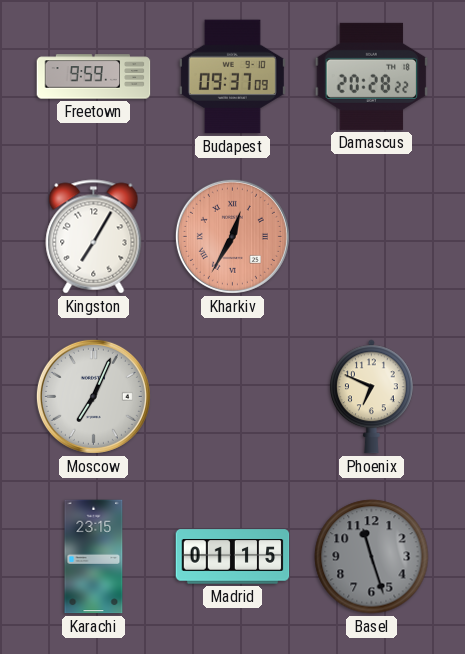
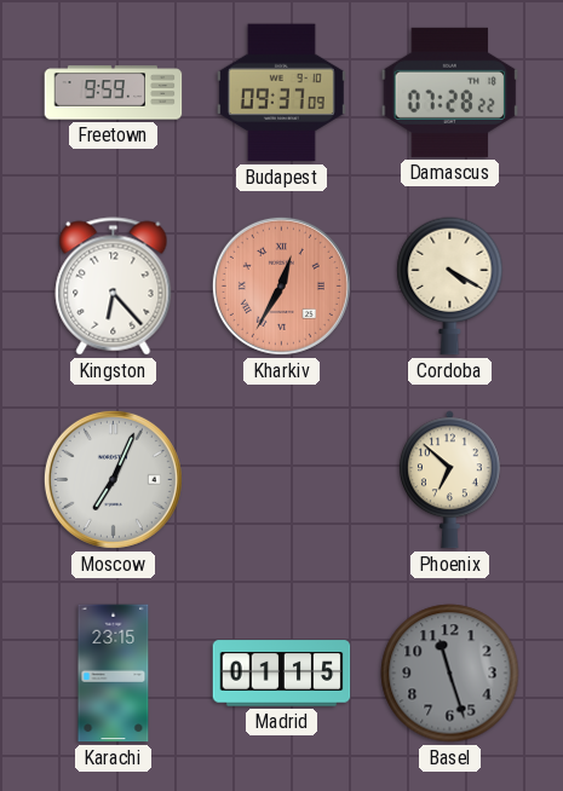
Damascus: 20:28 -> 07:28
Kingston: 7:05 -> 6:23
Cordoba: none -> 4:20
Phoenix: 6:49 -> 6:52
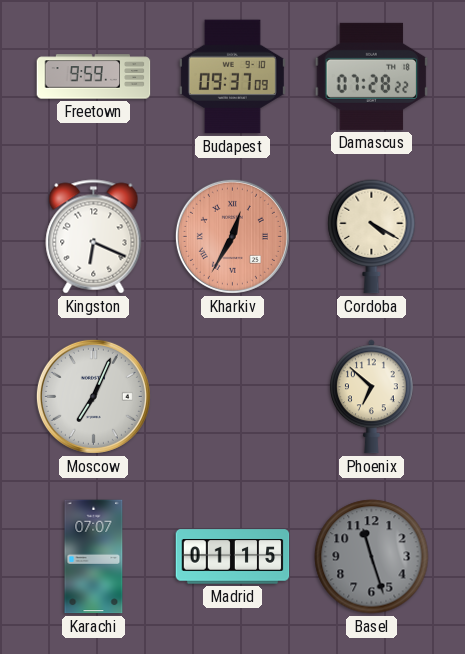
Kingston: 6:23 -> 6:19
Karachi: 23:15 -> 07:07
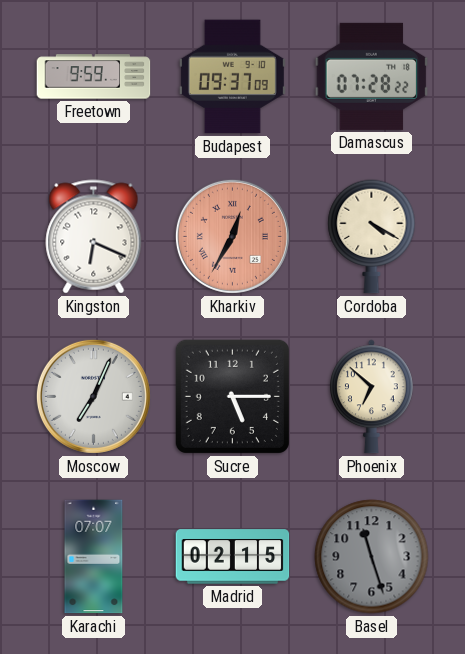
Sucre: none -> 5:15
Madrid: 01:15 -> 02:15
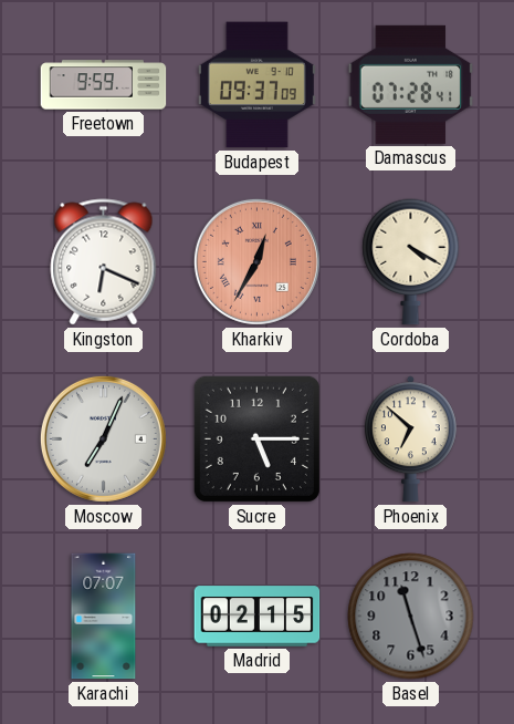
Damascus: 07:28:22 -> 07:28:41
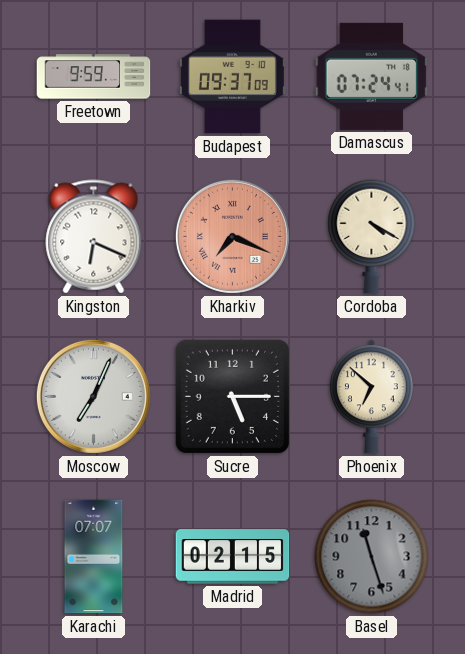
Damascus: 07:28 -> 07:24
Kharkiv: 12:35 -> 7:19
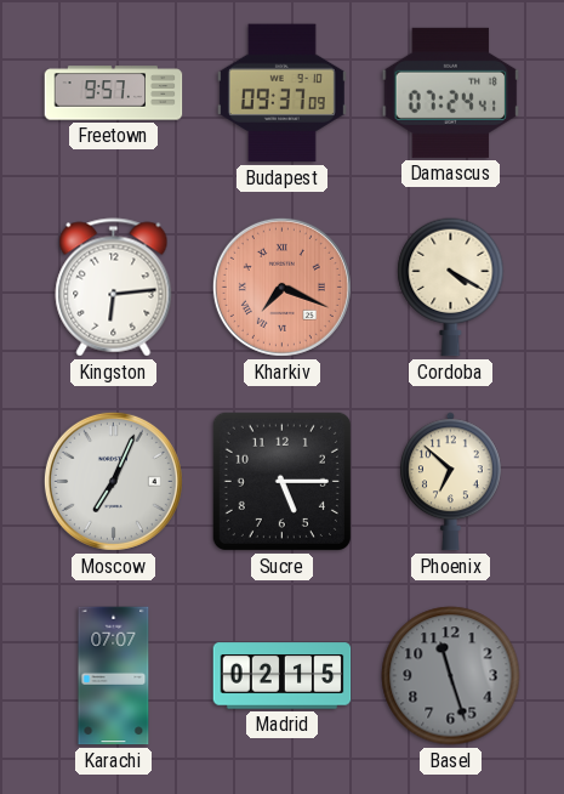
Freetown: 9:59 -> 9:57
Kingston: 6:19 -> 6:14
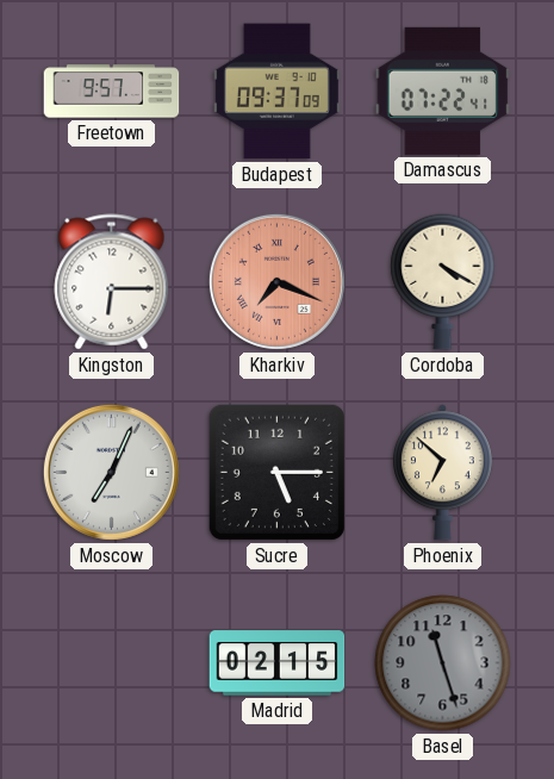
Damascus: 07:24 -> 07:22
Kingston: 6:14 -> 6:15
Karachi: 07:07 -> none
